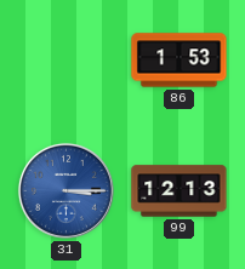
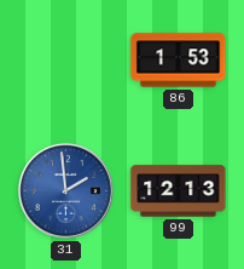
31: 3:15 -> 1:59
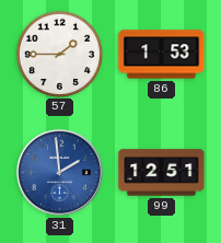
57: none -> 1:45
99: 12:13 -> 12:51
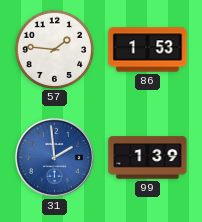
57: 1:45 -> 1:46
99: 12:51 -> 1:39
